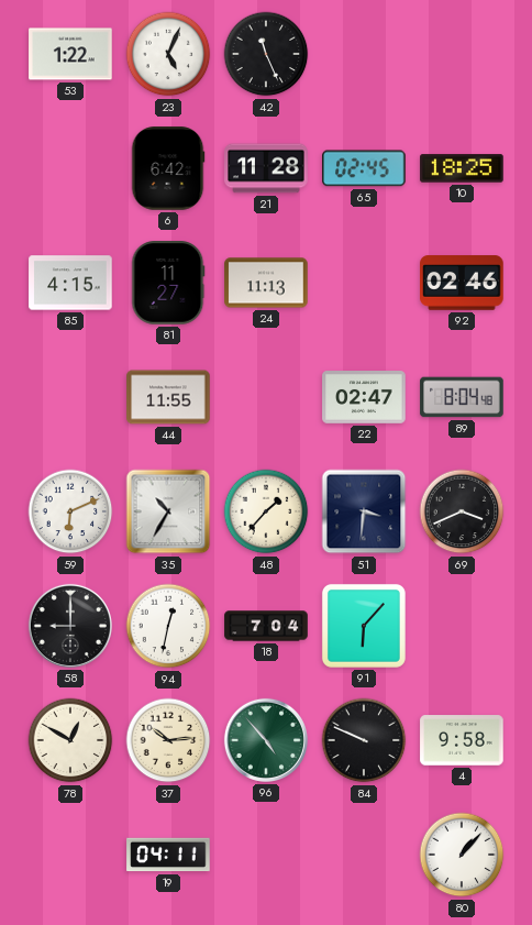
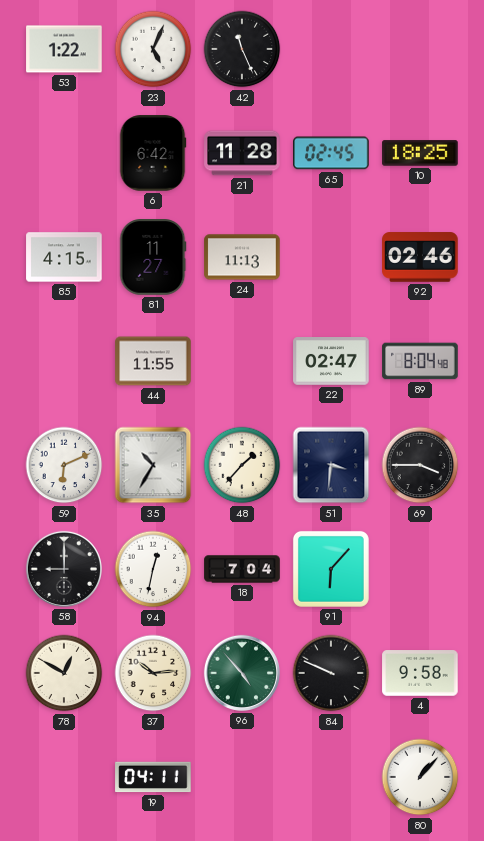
69: 3:41 -> 3:45
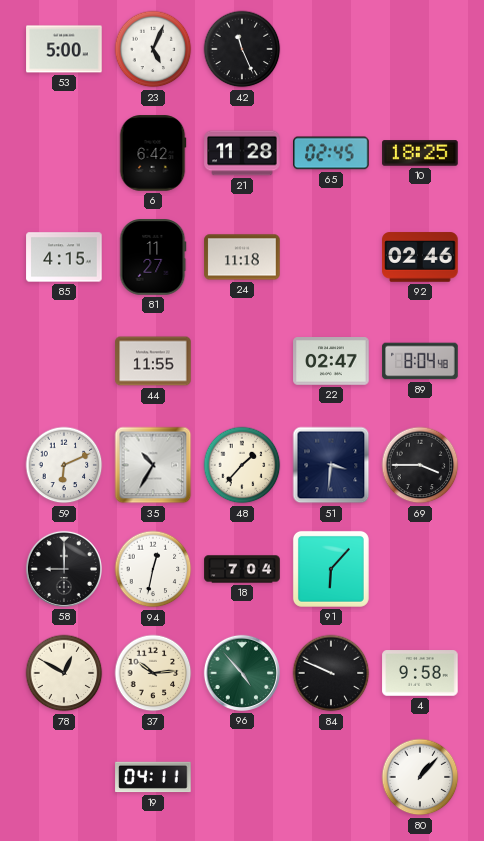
53: 1:22 -> 5:00
24: 11:13 -> 11:18
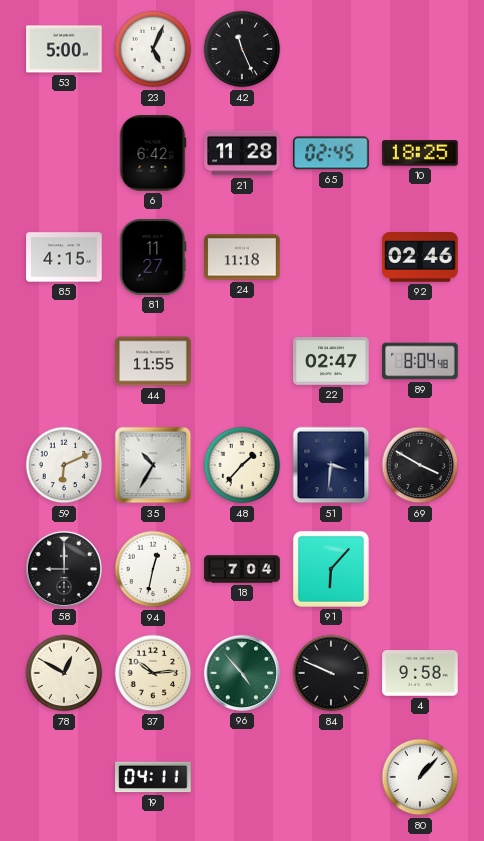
69: 3:45 -> 3:50
